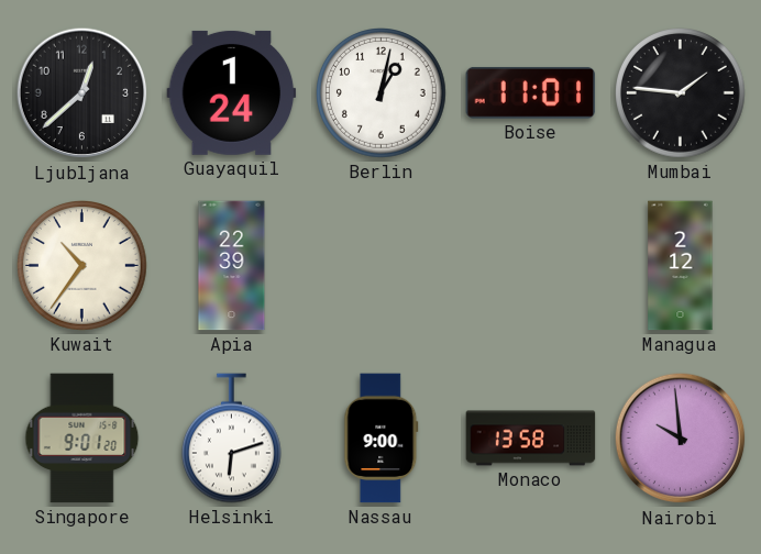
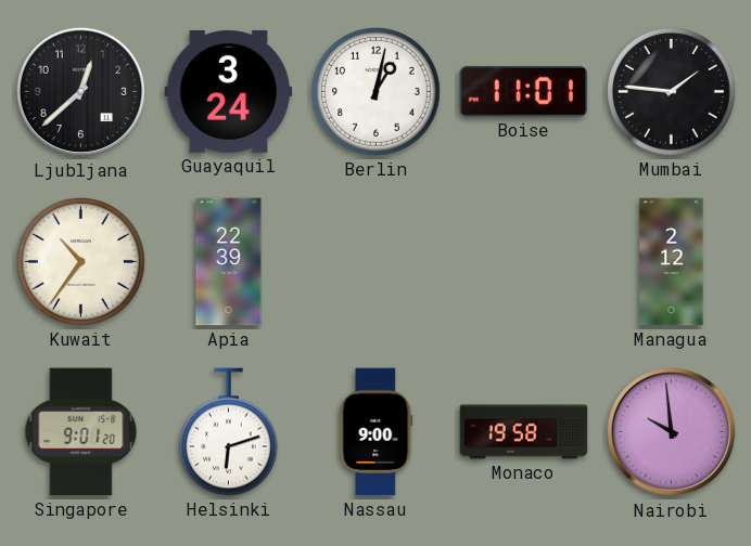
Guayaquil: 1:24 -> 3:24
Monaco: 13:58 -> 19:58
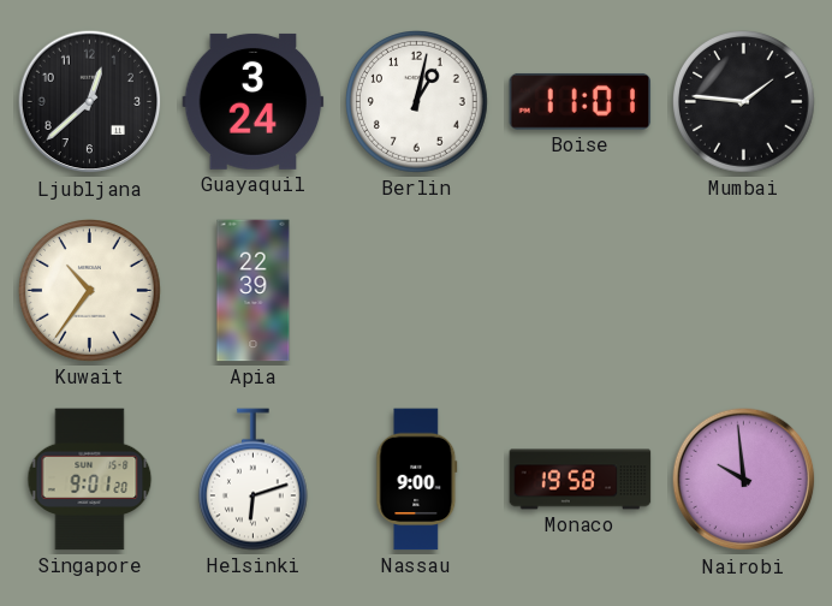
Managua: 2:12 -> none
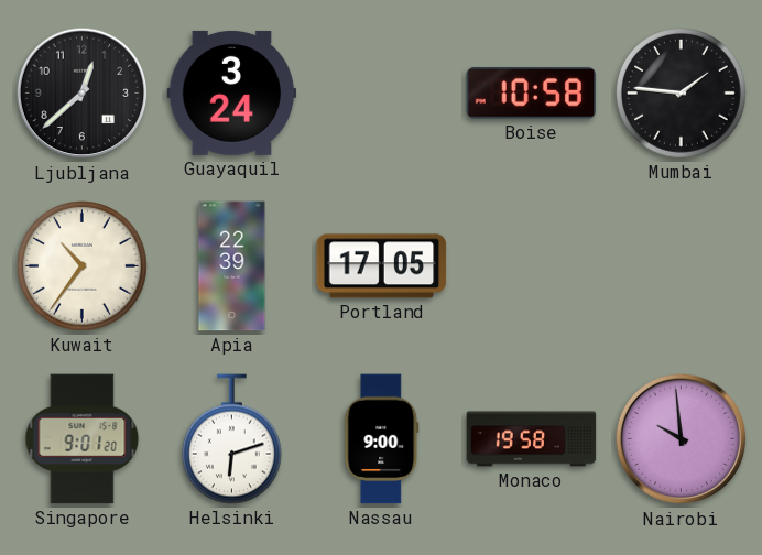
Berlin: 1:02 -> none
Boise: 11:01 -> 10:58
Portland: none -> 17:05
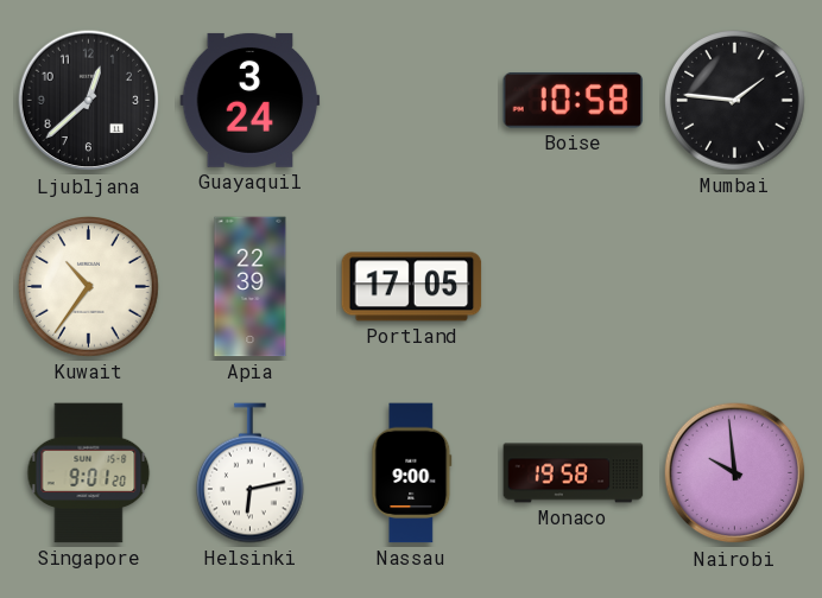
Helsinki: 6:12 -> 6:13
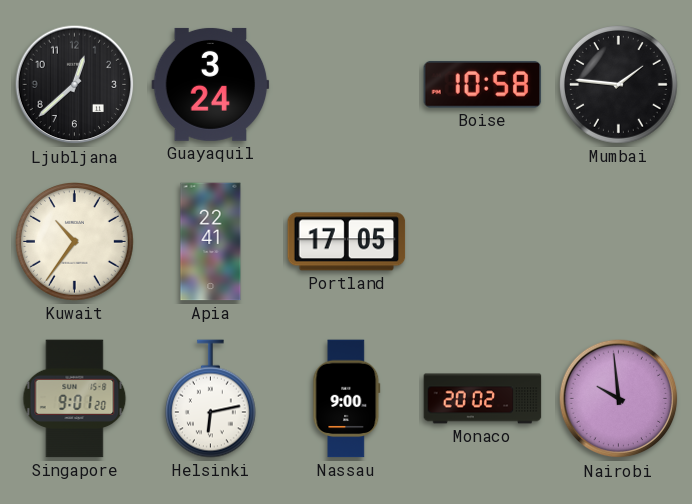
Apia: 22:39 -> 22:41
Monaco: 19:58 -> 20:02
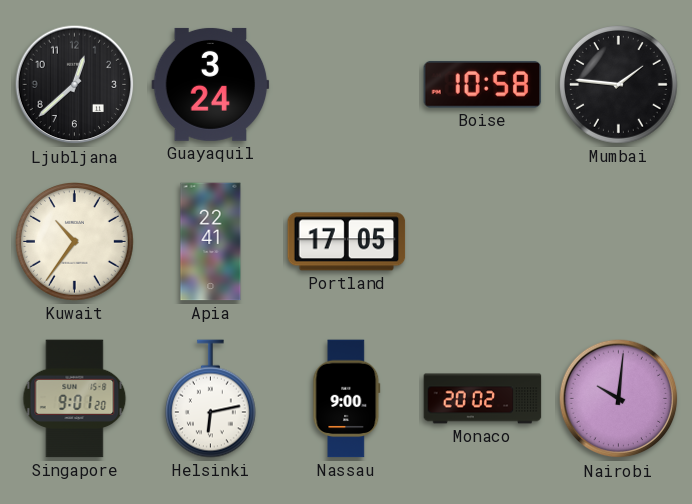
Nairobi: 9:59 -> 10:01
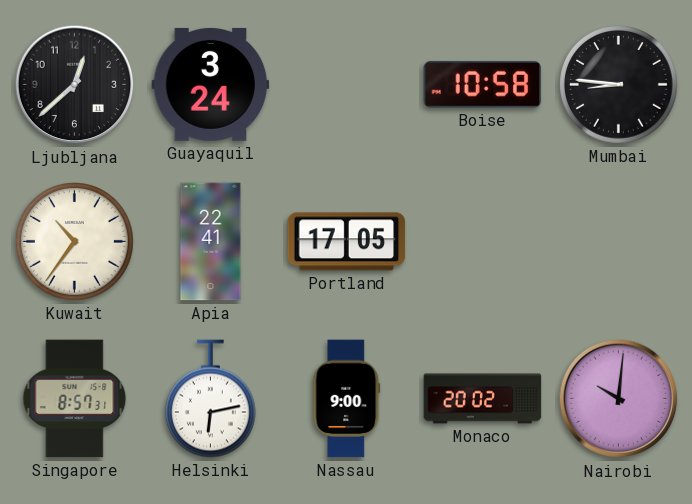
Mumbai: 1:46 -> 8:46
Singapore: 9:01 -> 8:57
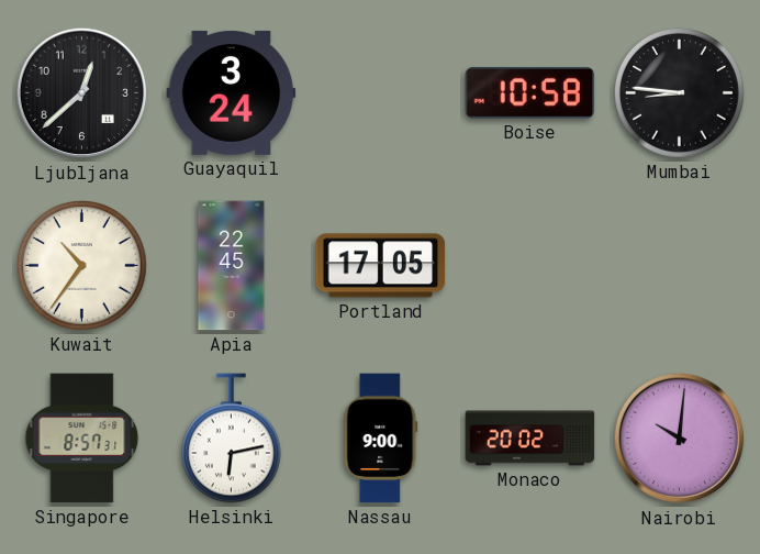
Apia: 22:41 -> 22:45
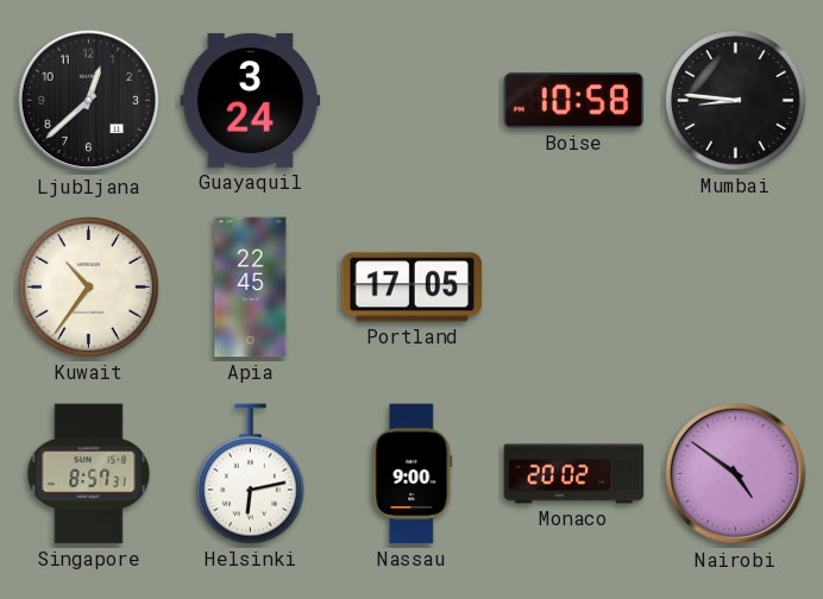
Nairobi: 10:01 -> 4:51
